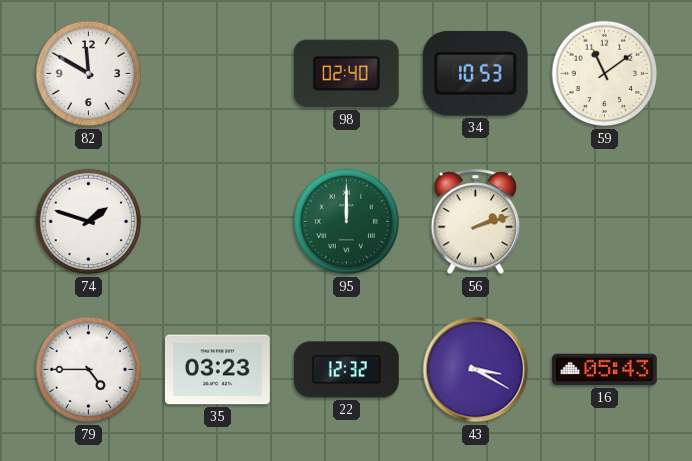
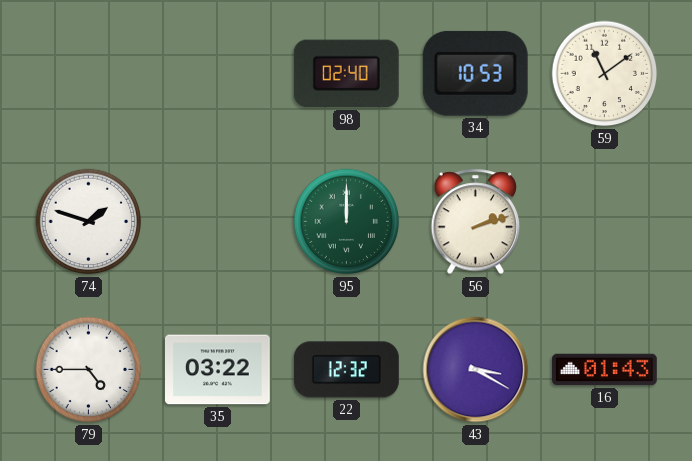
82: 11:50 -> none
35: 03:23 -> 03:22
16: 05:43 -> 01:43
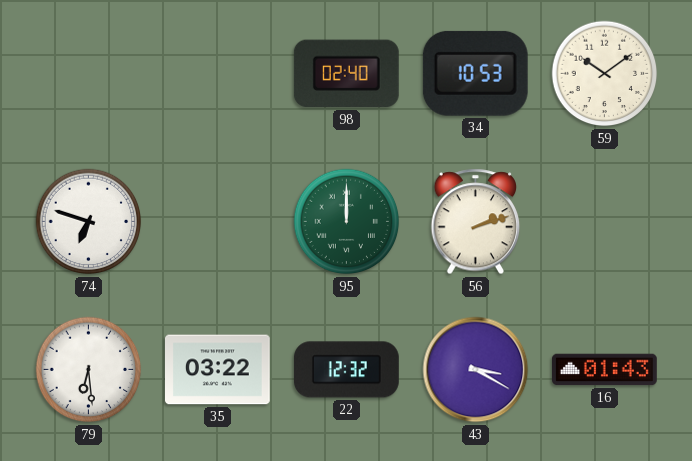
59: 11:09 -> 10:09
74: 1:48 -> 6:48
79: 4:45 -> 6:29
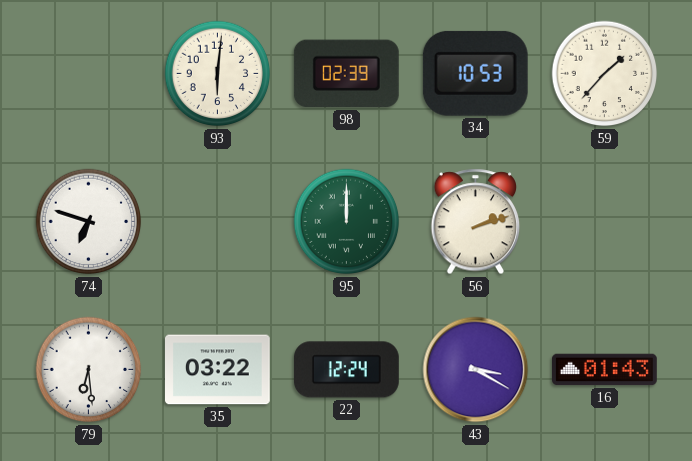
93: none -> 6:01
98: 02:40 -> 02:39
59: 10:09 -> 1:37
22: 12:32 -> 12:24
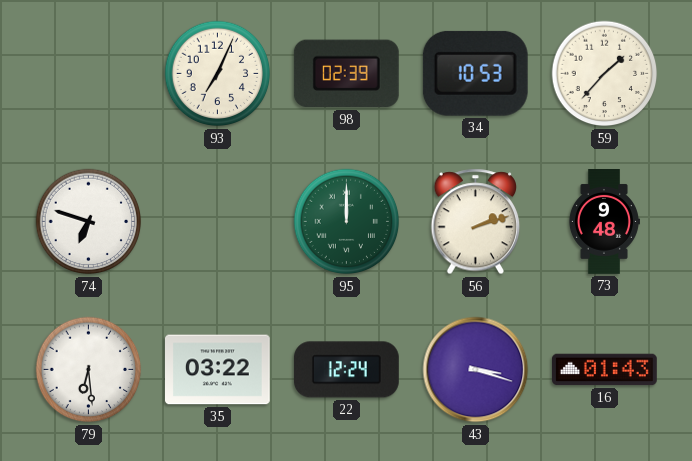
93: 6:01 -> 7:04
73: none -> 9:48
43: 3:20 -> 3:18
